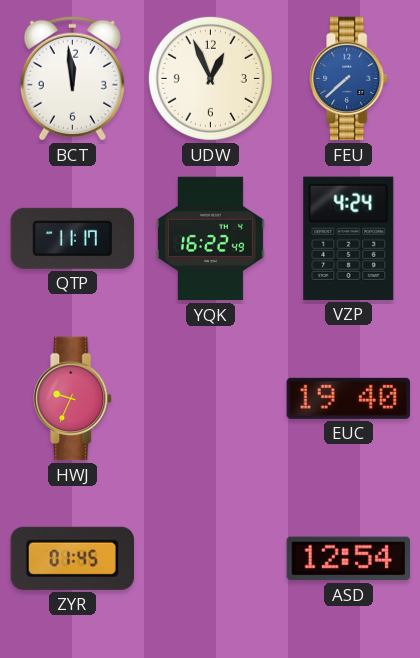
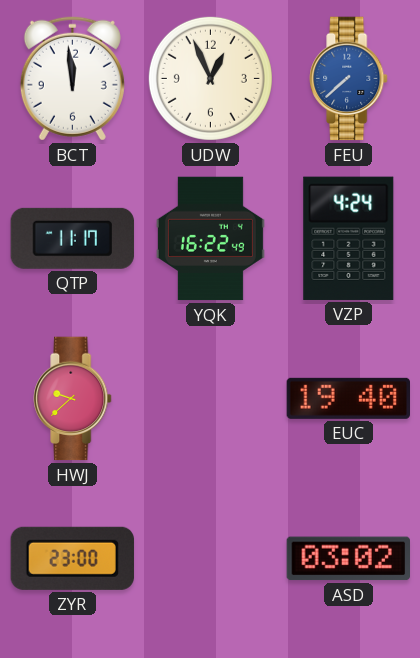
HWJ: 9:34 -> 9:38
ZYR: 01:45 -> 23:00
ASD: 12:54 -> 03:02
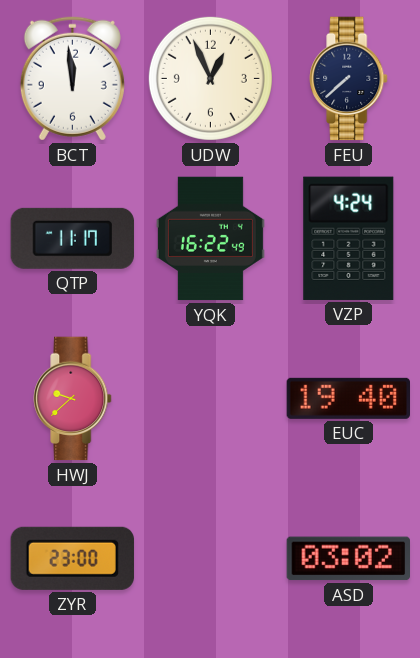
FEU dial: blue -> navy
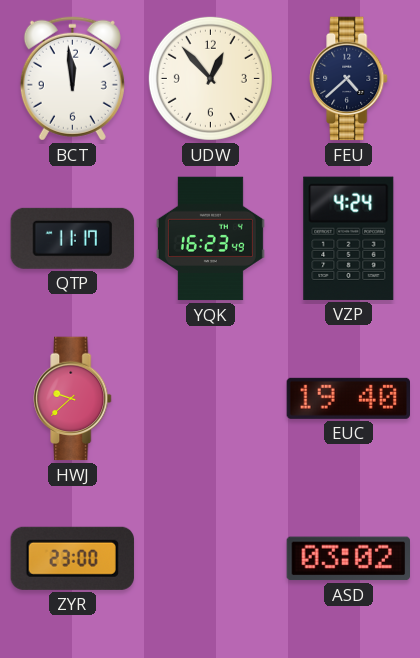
UDW: 12:56 -> 12:53
FEU: 7:38 -> 4:38
YQK: 16:22 -> 16:23
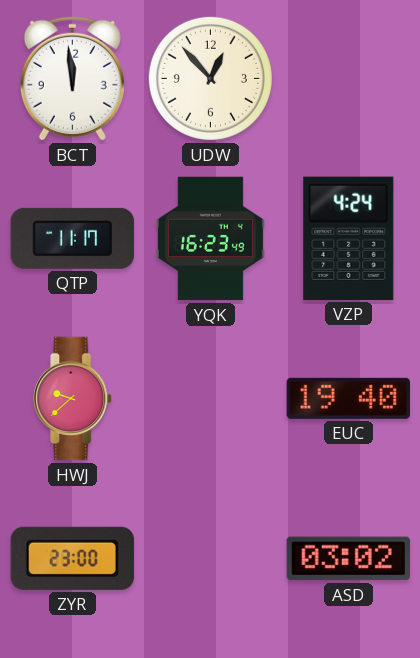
FEU: 4:38 -> none
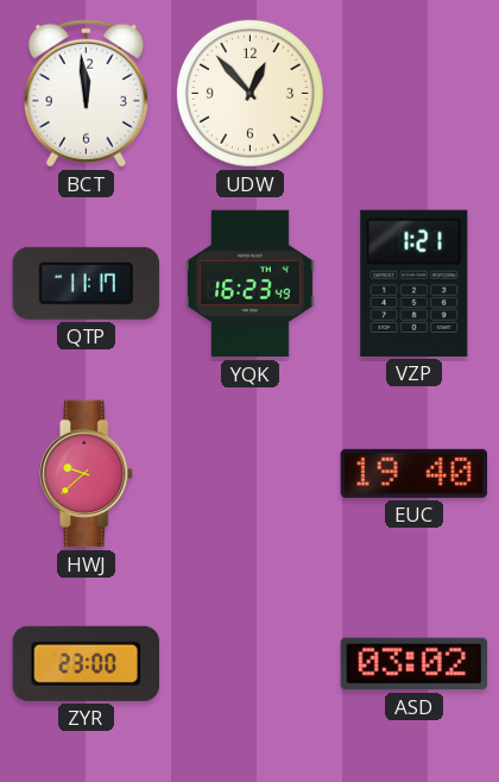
VZP: 4:24 -> 1:21
